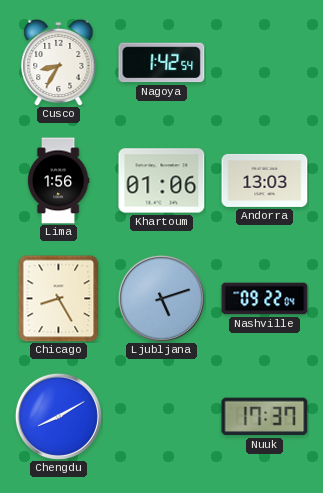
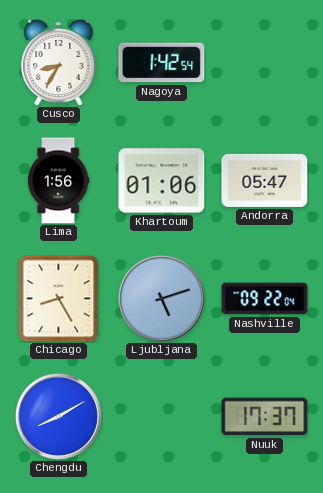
Andorra: 13:03 -> 05:47
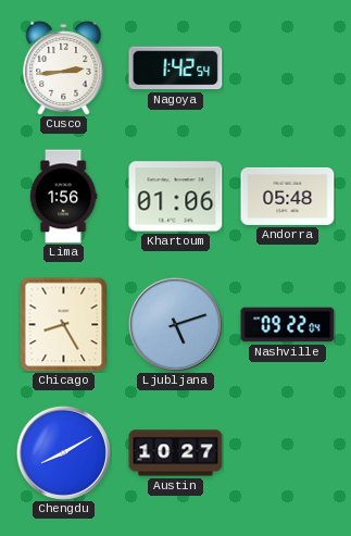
Cusco: 8:35 -> 2:44
Andorra: 05:47 -> 05:48
Austin: none -> 10:27
Nuuk: 17:37 -> none
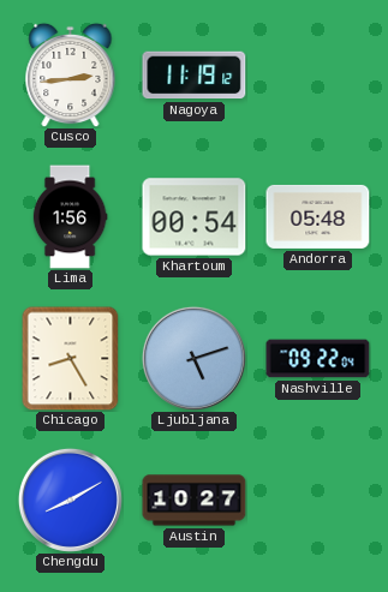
Nagoya: 1:42 -> 11:19
Khartoum: 01:06 -> 00:54
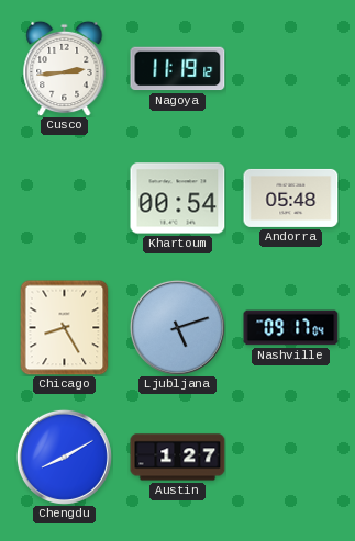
Lima: 1:56 -> none
Nashville: 09:22 -> 09:17
Austin: 10:27 -> 1:27
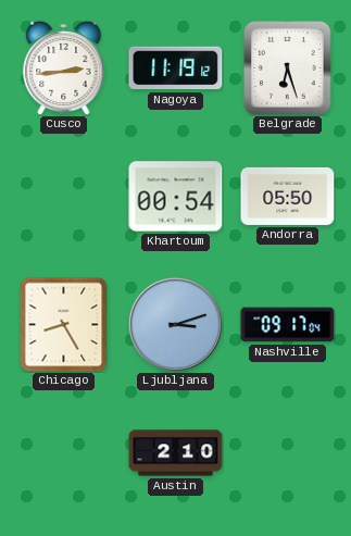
Belgrade: none -> 6:27
Andorra: 05:48 -> 05:50
Ljubljana: 5:12 -> 3:12
Chengdu: 8:10 -> none
Austin: 1:27 -> 2:10
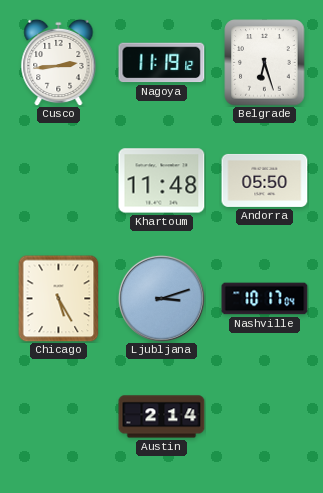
Khartoum: 00:54 -> 11:48
Chicago: 8:25 -> 5:25
Nashville: 09:17 -> 10:17
Austin: 2:10 -> 2:14
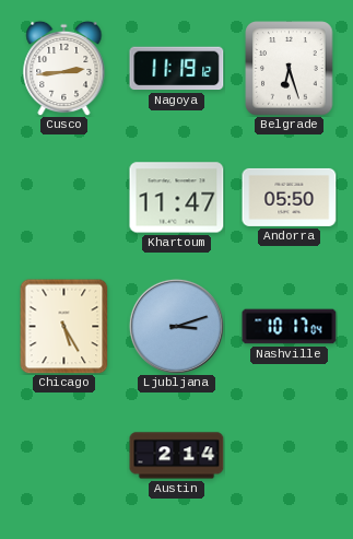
Khartoum: 11:48 -> 11:47
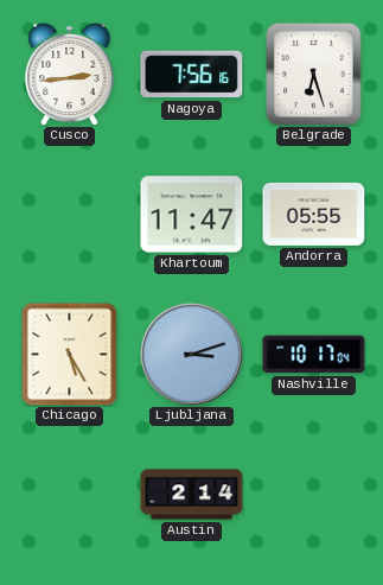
Nagoya: 11:19 -> 7:56
Andorra: 05:50 -> 05:55
